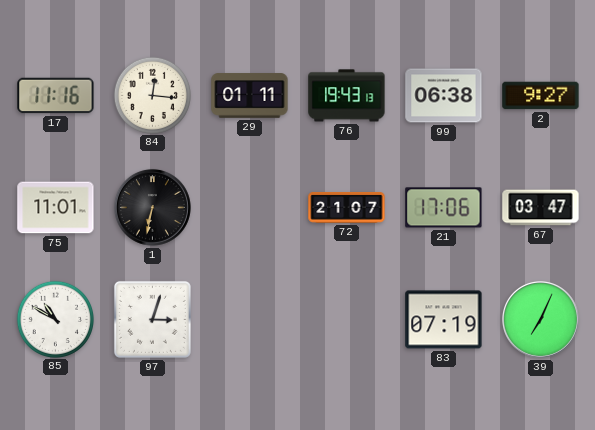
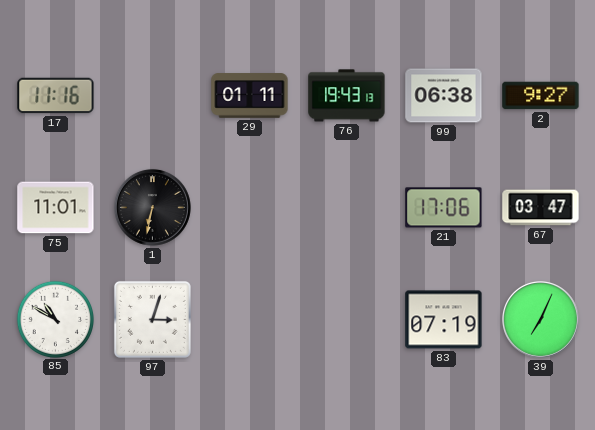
84: 12:16 -> none
72: 21:07 -> none
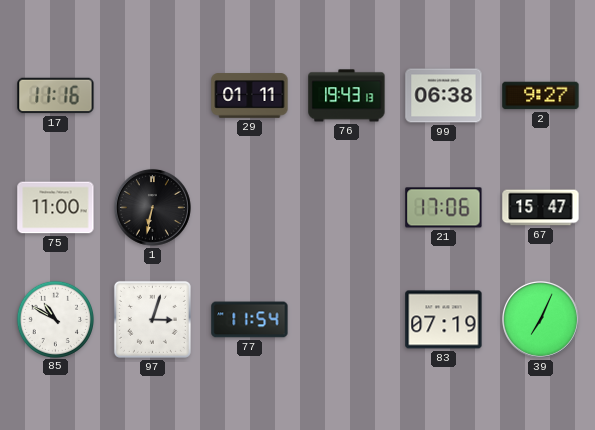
75: 11:01 -> 11:00
67: 03:47 -> 15:47
77: none -> 11:54
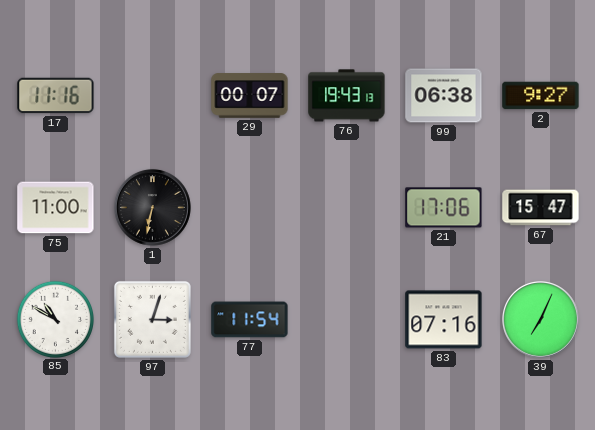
29: 01:11 -> 00:07
83: 07:19 -> 07:16
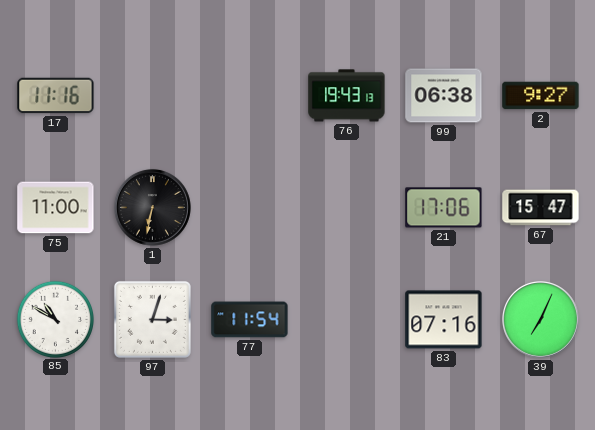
29: 00:07 -> none
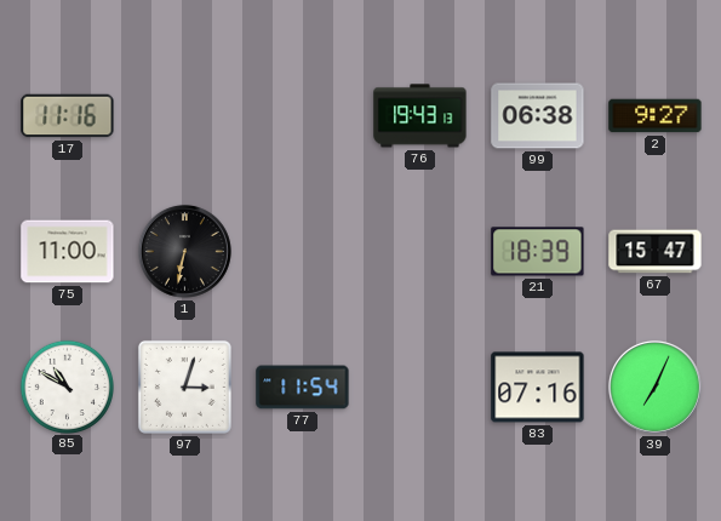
21: 17:06 -> 18:39
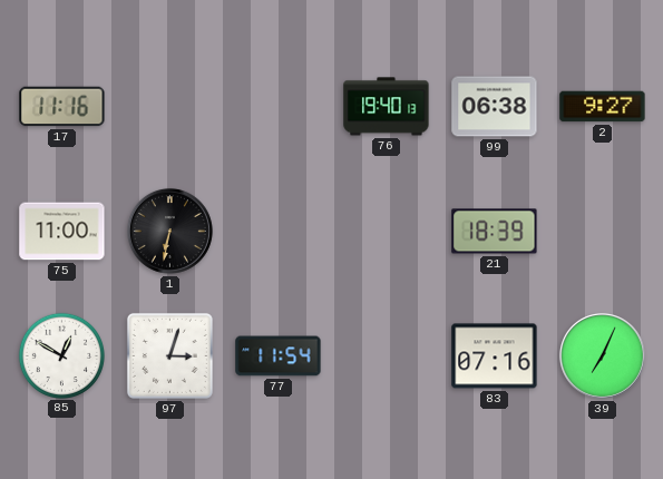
76: 19:43 -> 19:40
67: 15:47 -> none
85: 10:50 -> 12:50
